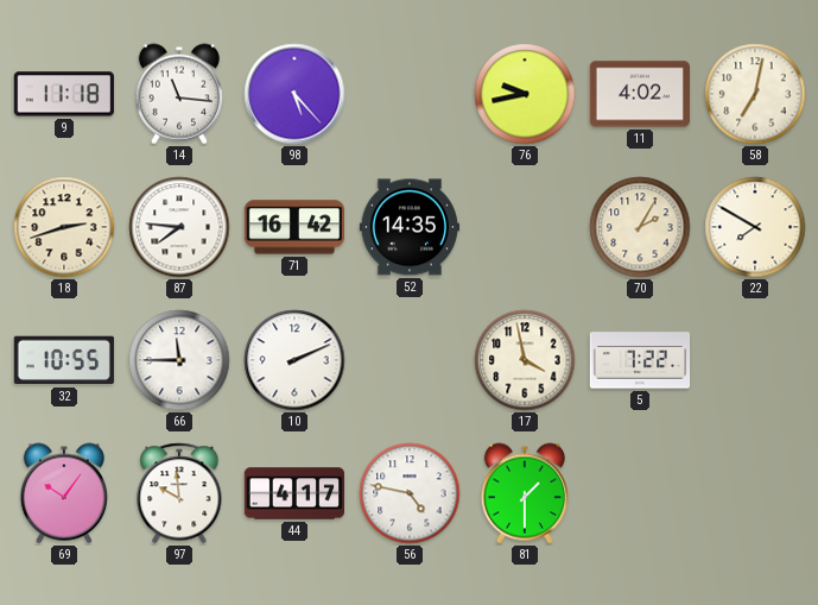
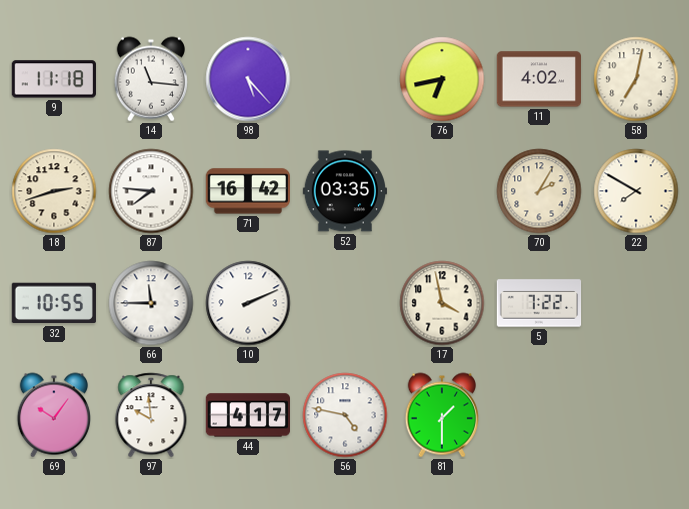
76: 9:43 -> 6:43
52: 14:35 -> 03:35
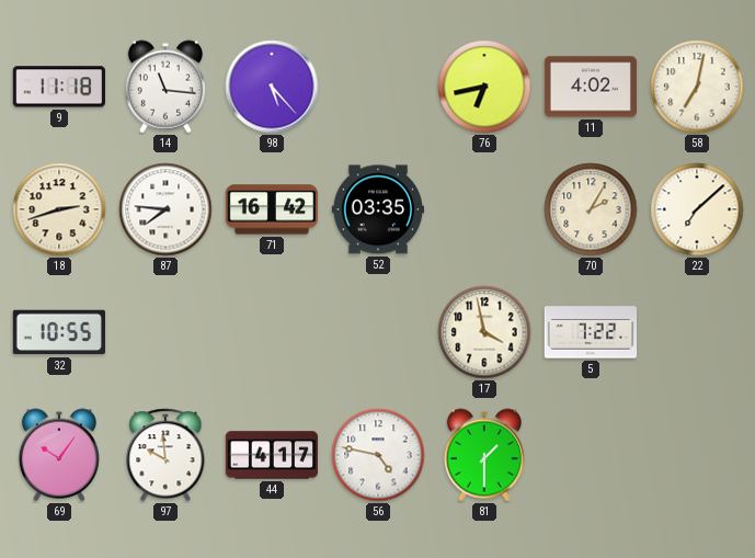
22: 7:50 -> 7:08
66: 11:45 -> none
10: 2:11 -> none
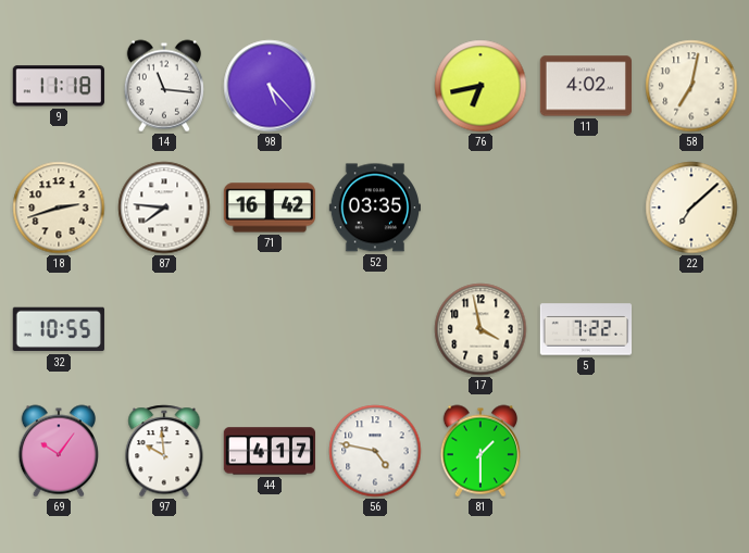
70: 2:05 -> none
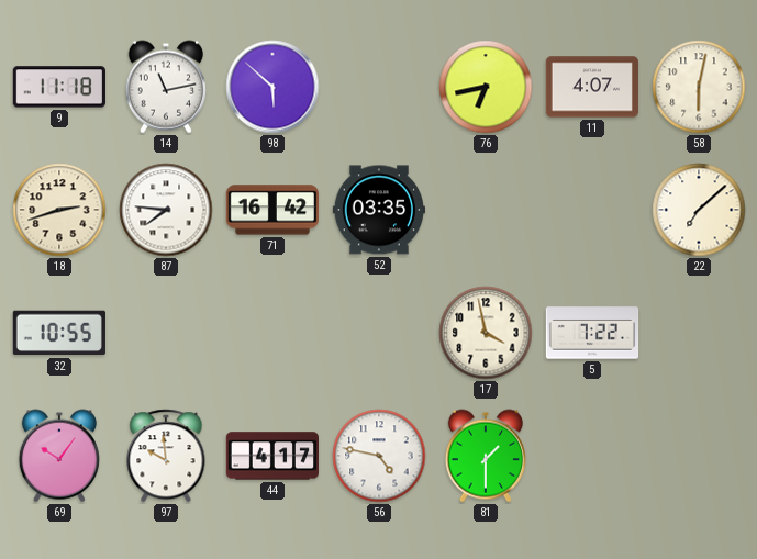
14: 11:16 -> 11:13
98: 5:23 -> 5:52
11: 4:02 -> 4:07
58: 7:02 -> 6:02
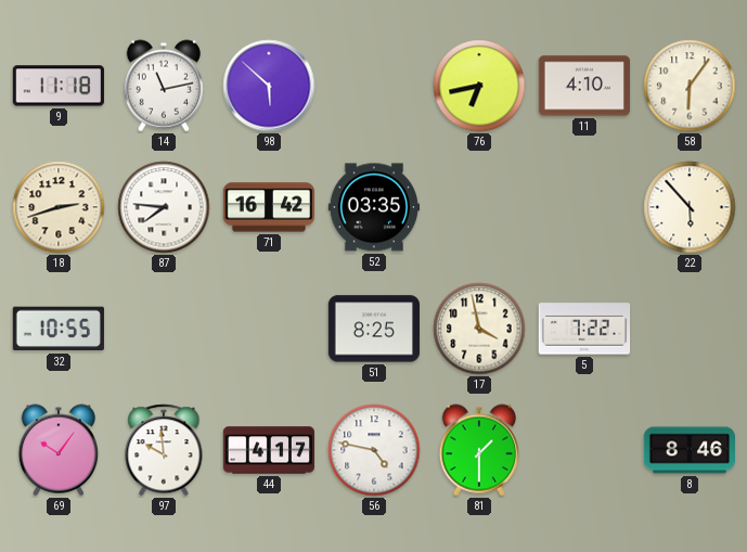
11: 4:07 -> 4:10
58: 6:02 -> 6:06
22: 7:08 -> 5:53
51: none -> 8:25
8: none -> 8:46
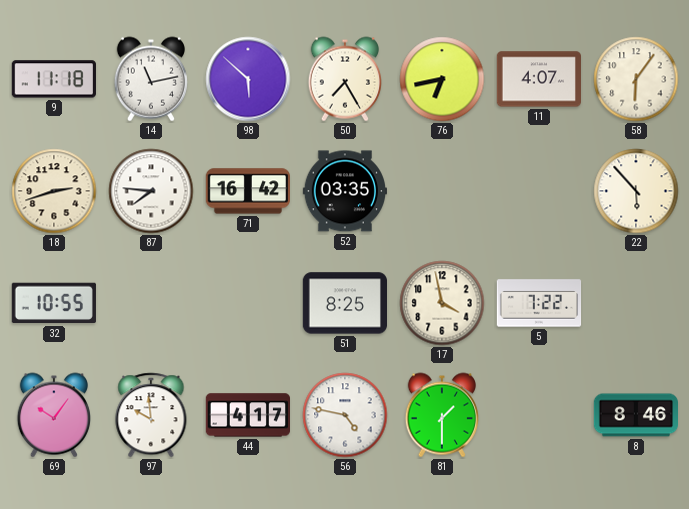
50: none -> 7:25
11: 4:10 -> 4:07
